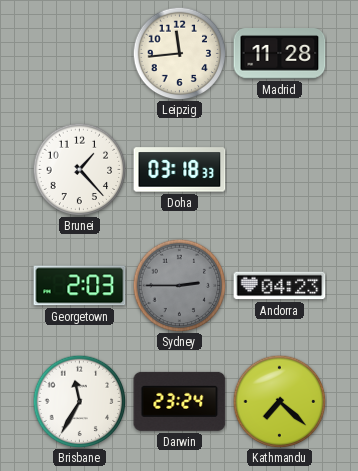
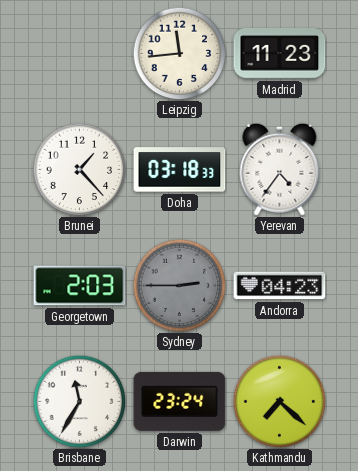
Madrid: 11:28 -> 11:23
Yerevan: none -> 4:36
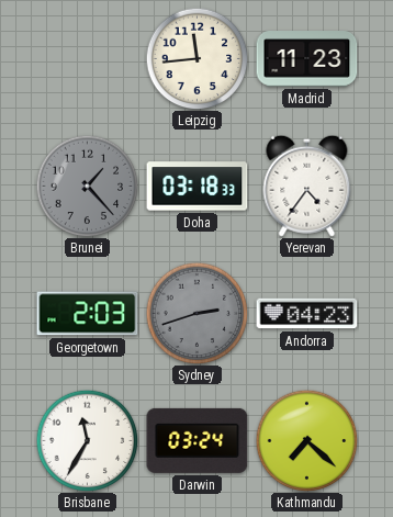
Brunei dial: white -> grey
Sydney: 2:45 -> 2:42
Darwin: 23:24 -> 03:24
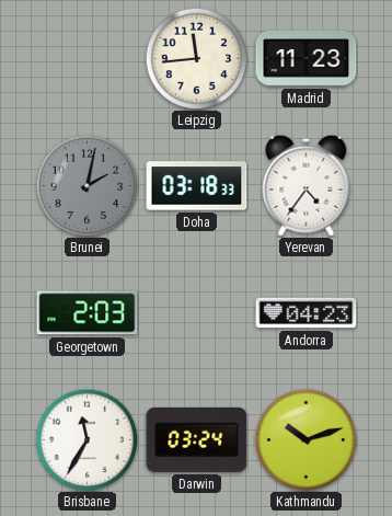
Brunei: 1:23 -> 2:02
Sydney: 2:42 -> none
Kathmandu: 7:22 -> 10:12
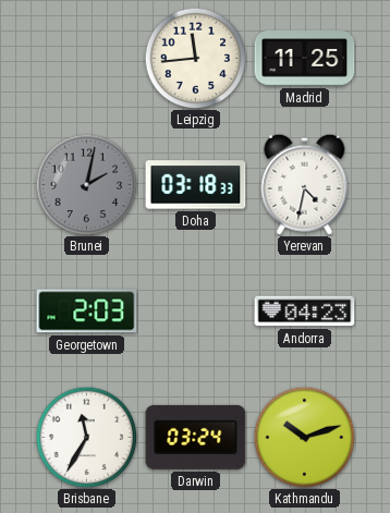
Madrid: 11:23 -> 11:25
Yerevan: 4:36 -> 4:32
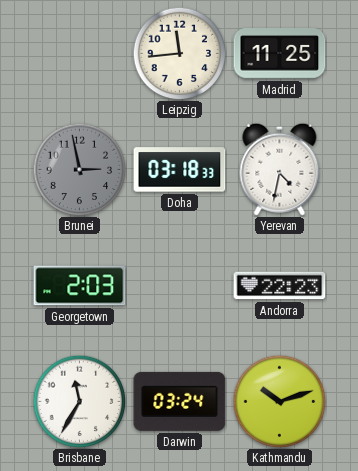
Brunei: 2:02 -> 2:58
Andorra: 04:23 -> 22:23
